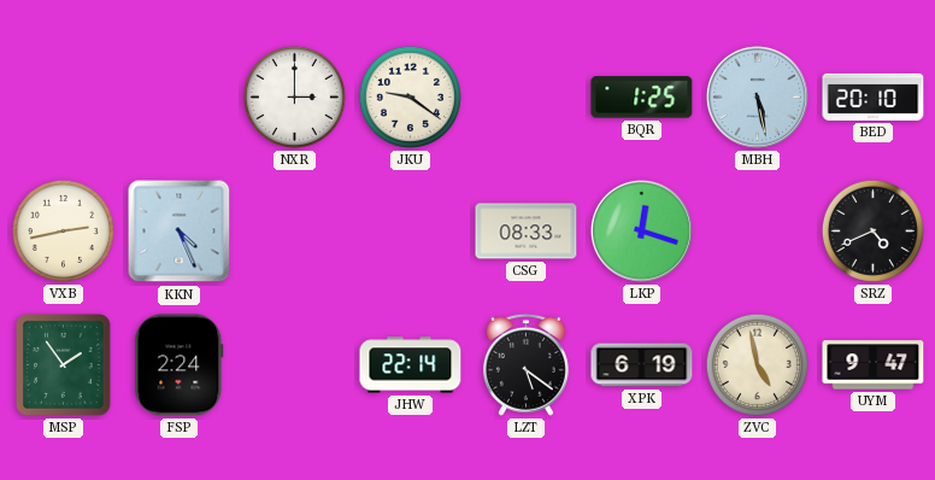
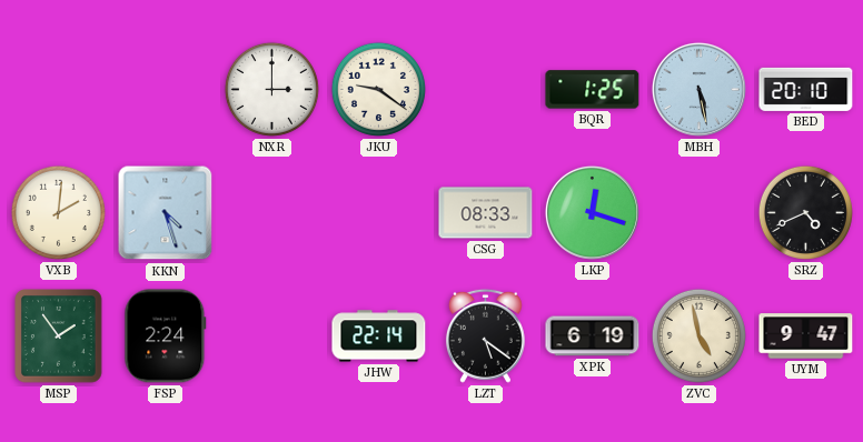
VXB: 2:43 -> 2:01
KKN: 4:26 -> 4:27
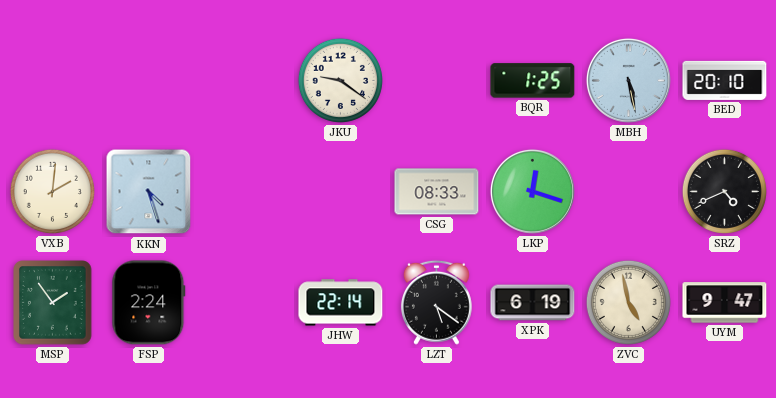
NXR: 3:00 -> none
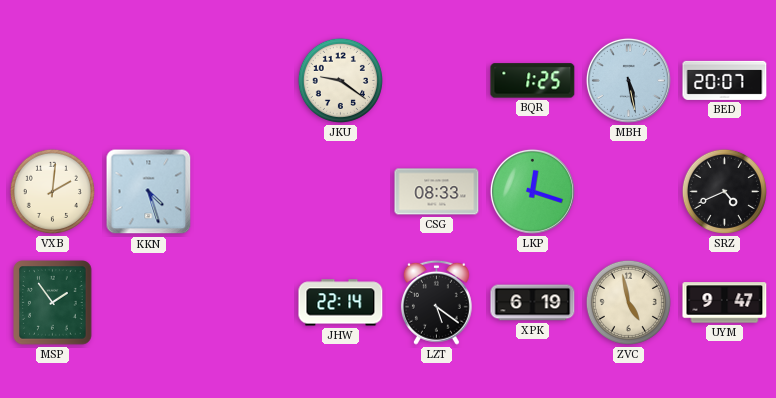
BED: 20:10 -> 20:07
FSP: 2:24 -> none
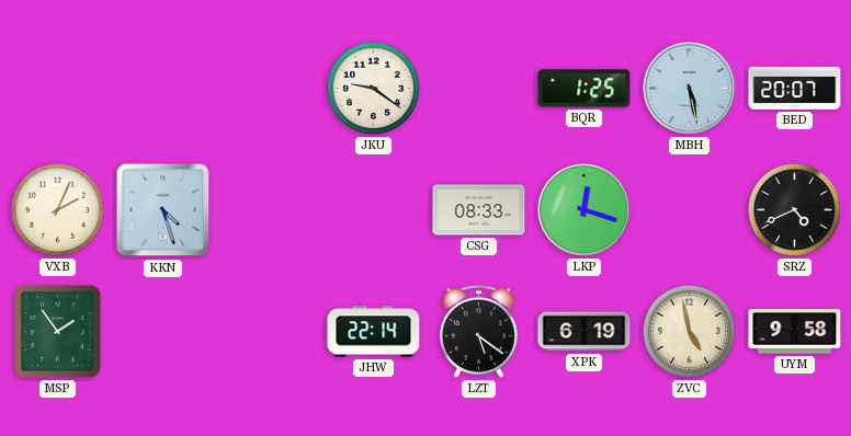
VXB: 2:01 -> 2:04
UYM: 9:47 -> 9:58
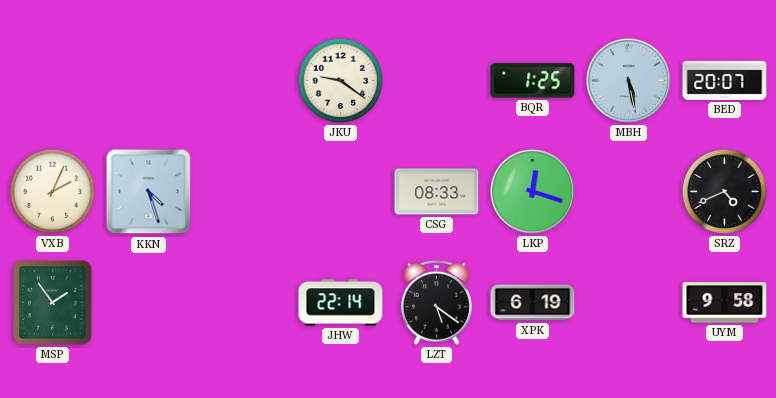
ZVC: 4:58 -> none
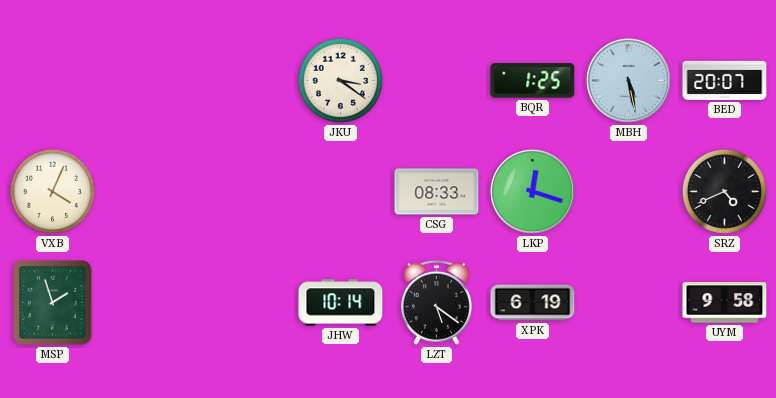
JKU: 9:21 -> 3:21
VXB: 2:04 -> 4:04
KKN: 4:27 -> none
MSP: 1:54 -> 1:57
JHW: 22:14 -> 10:14
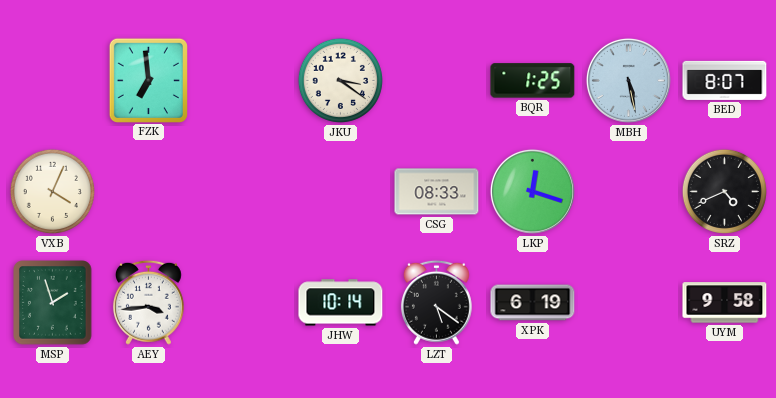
FZK: none -> 6:59
BED: 20:07 -> 8:07
AEY: none -> 3:44
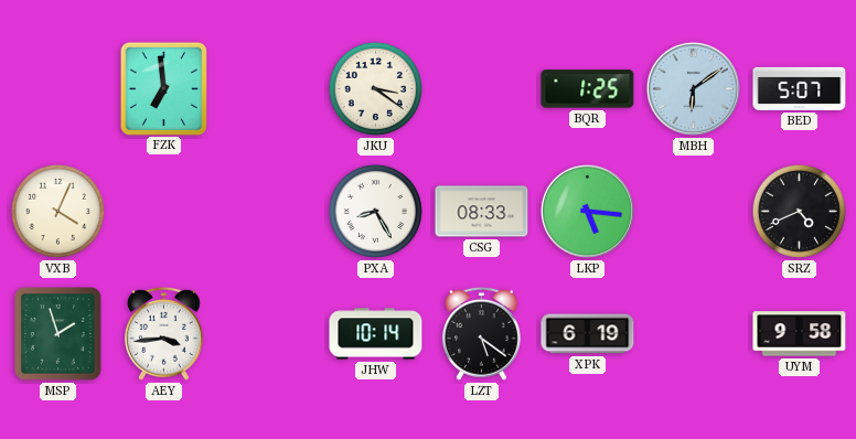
MBH: 5:28 -> 6:09
BED: 8:07 -> 5:07
PXA: none -> 8:25
LKP: 12:18 -> 5:16
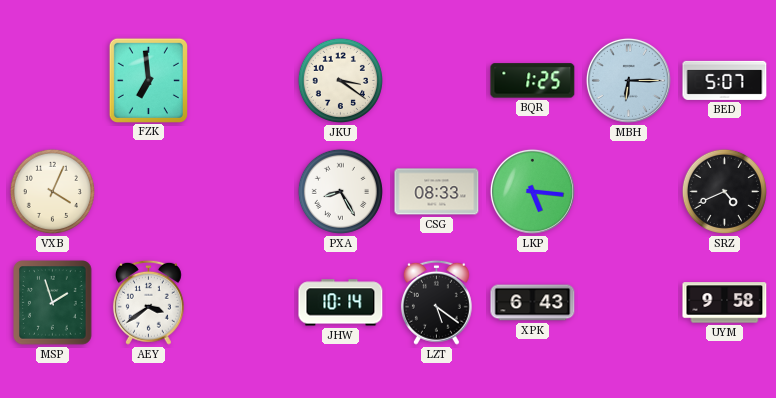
MBH: 6:09 -> 6:15
AEY: 3:44 -> 3:39
XPK: 6:19 -> 6:43
